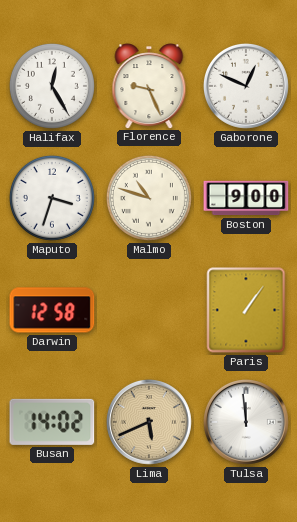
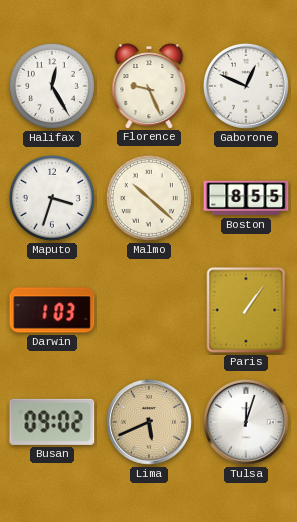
Malmo: 10:48 -> 10:22
Boston: 9:00 -> 8:55
Darwin: 12:58 -> 1:03
Busan: 14:02 -> 09:02
Tulsa: 11:59 -> 12:03
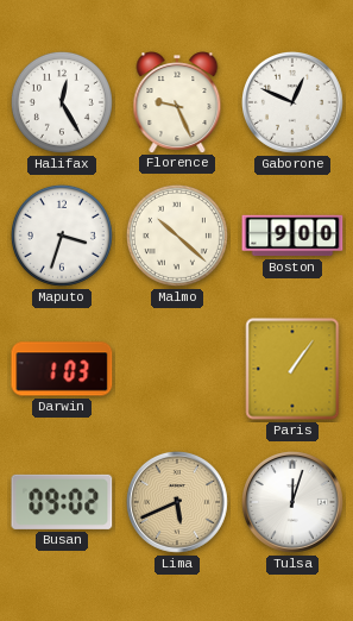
Boston: 8:55 -> 9:00
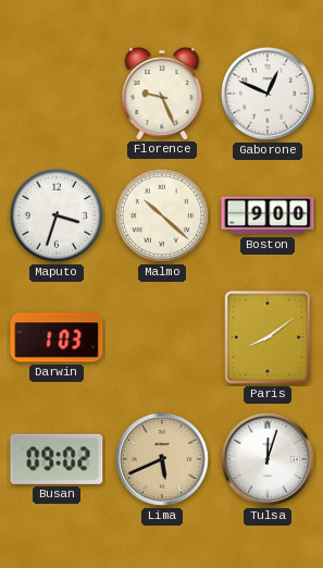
Halifax: 12:25 -> none
Paris: 1:06 -> 8:09
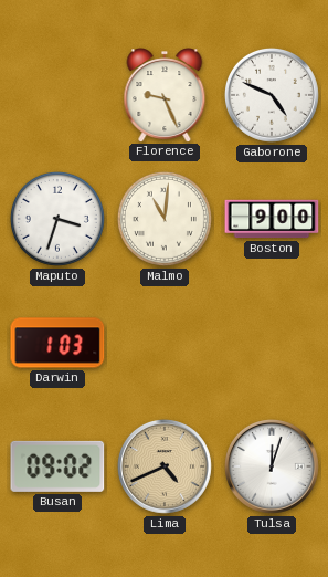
Gaborone: 12:49 -> 4:49
Malmo: 10:22 -> 11:01
Paris: 8:09 -> none
Lima: 5:41 -> 4:41
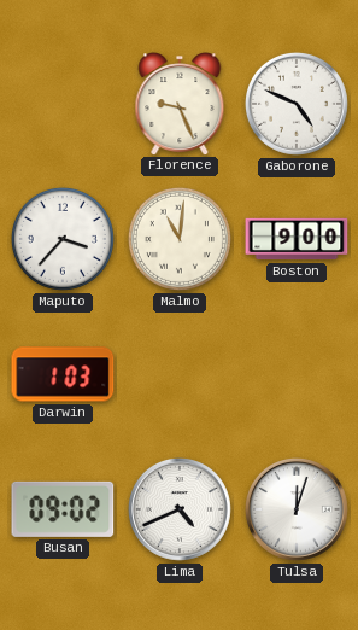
Maputo: 3:33 -> 3:37
Lima dial: champagne -> white
